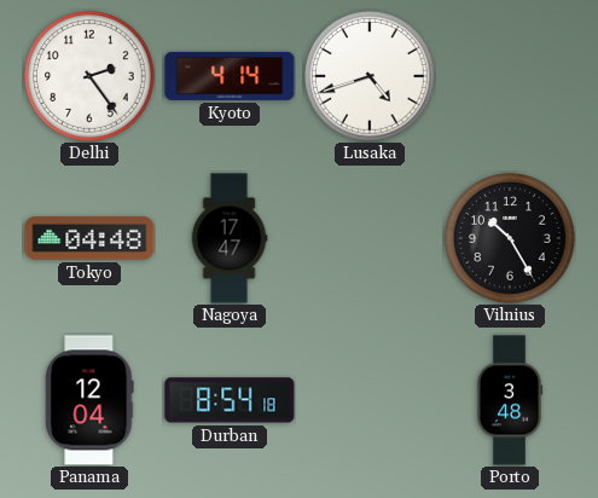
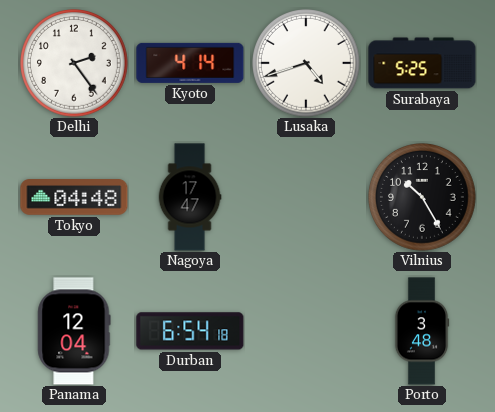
Surabaya: none -> 5:25
Durban: 8:54 -> 6:54
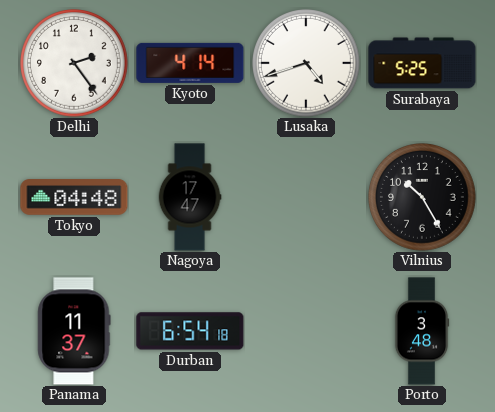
Panama: 12:04 -> 11:37
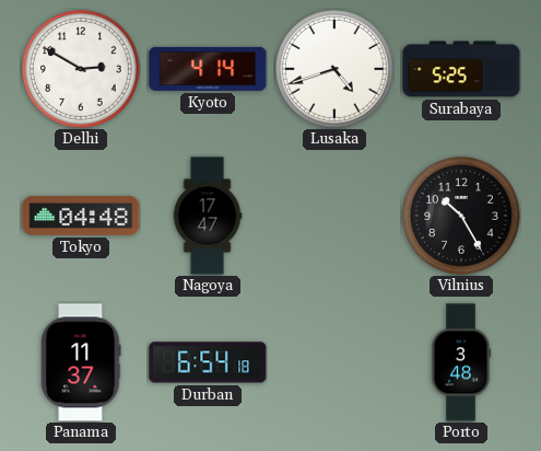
Delhi: 2:24 -> 2:50
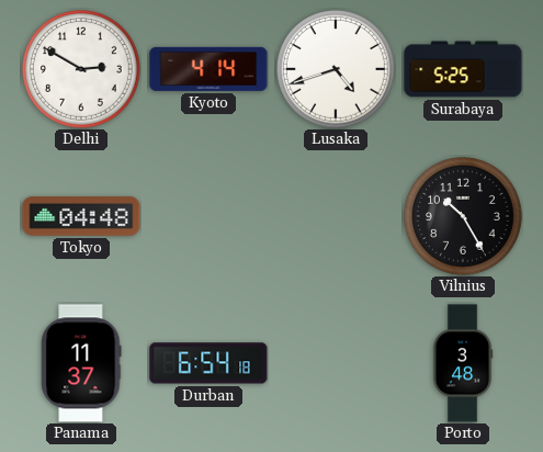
Nagoya: 17:47 -> none
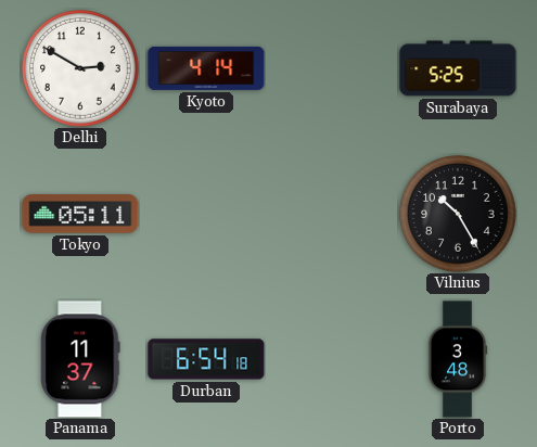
Lusaka: 4:42 -> none
Tokyo: 04:48 -> 05:11
